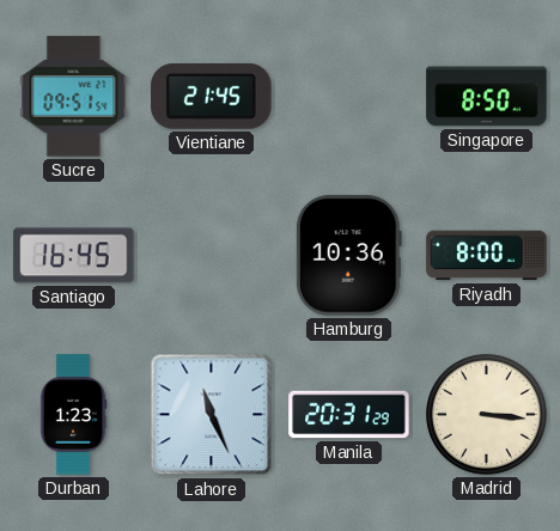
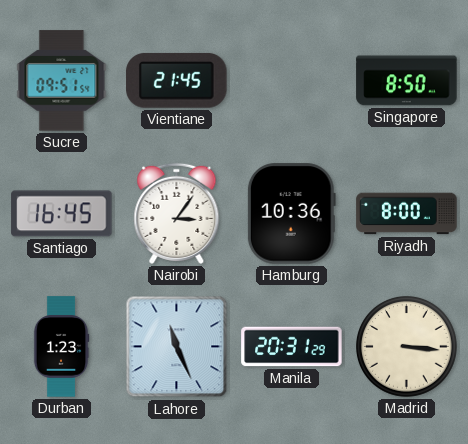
Nairobi: none -> 3:06
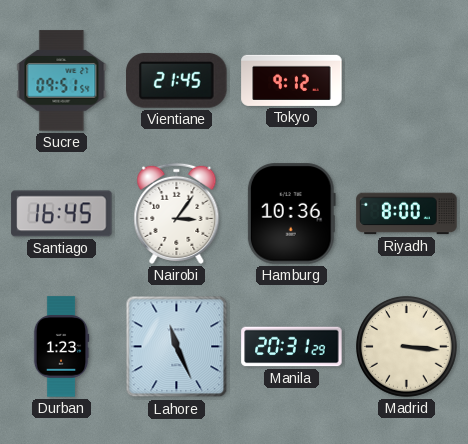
Tokyo: none -> 9:12
Singapore: 8:50 -> none
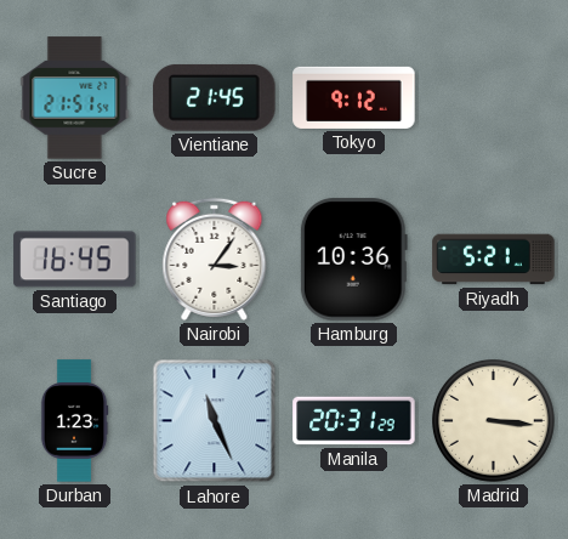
Sucre: 09:51 -> 21:51
Riyadh: 8:00 -> 5:21
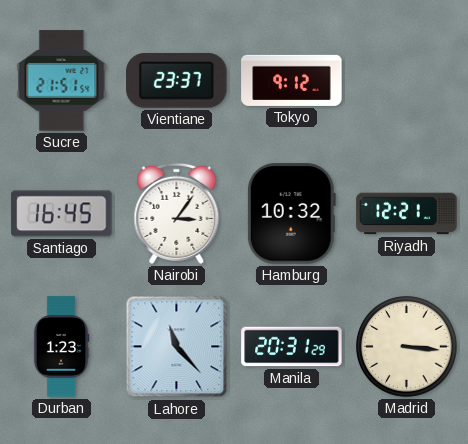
Vientiane: 21:45 -> 23:37
Hamburg: 10:36 -> 10:32
Riyadh: 5:21 -> 12:21
Lahore: 11:26 -> 11:23
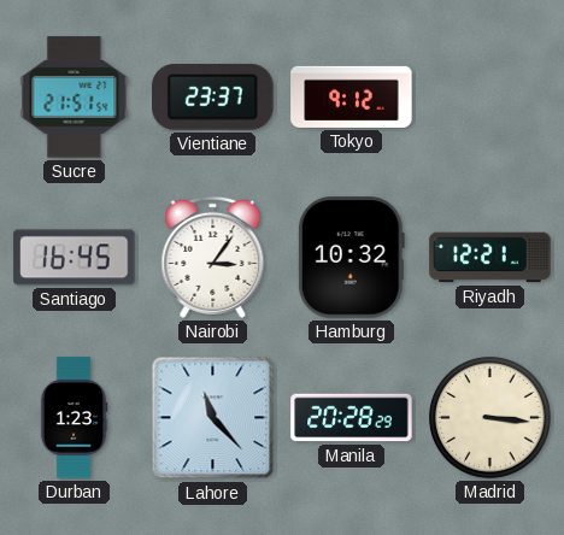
Manila: 20:31 -> 20:28
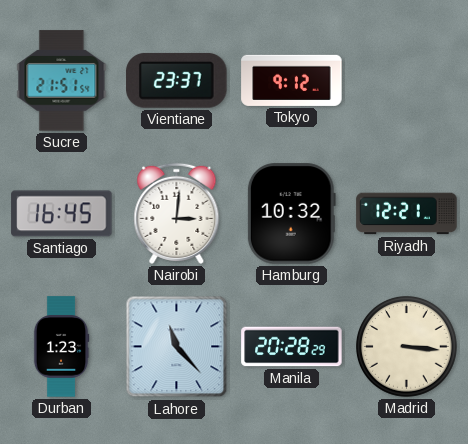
Nairobi: 3:06 -> 3:01
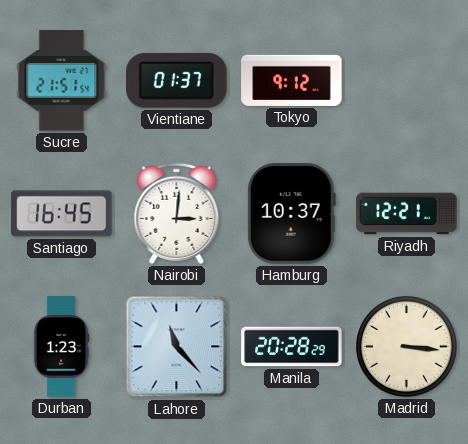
Vientiane: 23:37 -> 01:37
Hamburg: 10:32 -> 10:37
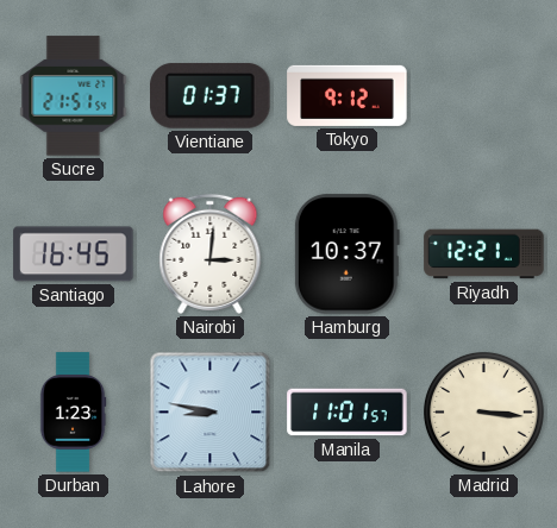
Lahore: 11:23 -> 8:47
Manila: 20:28 -> 11:01
